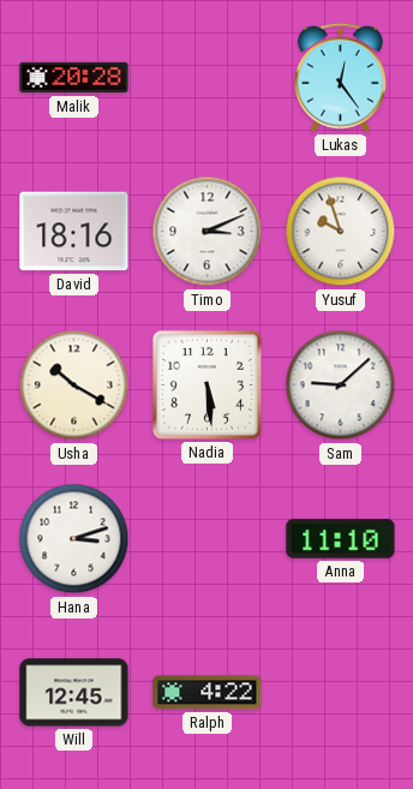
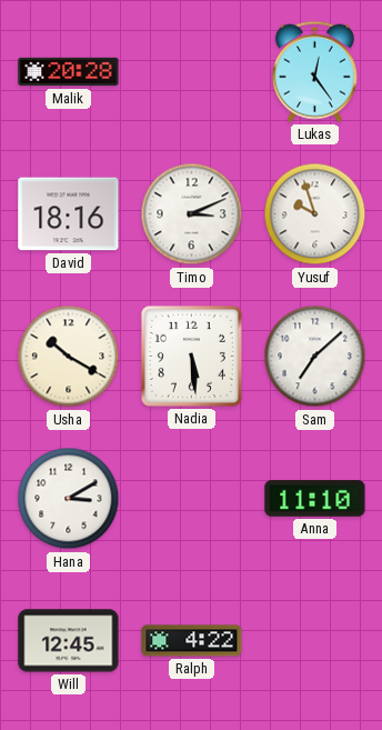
Sam: 9:08 -> 7:08
Hana: 3:12 -> 3:10
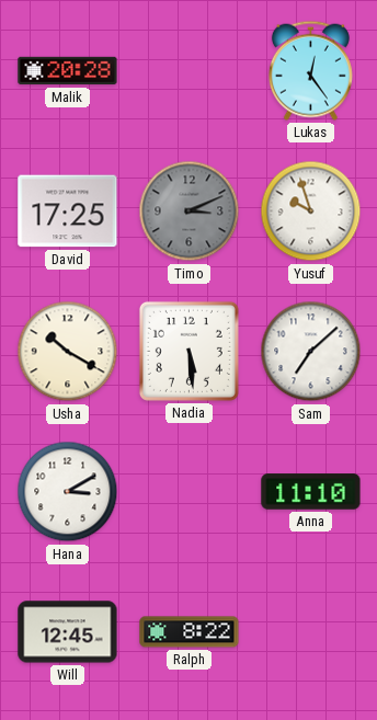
David: 18:16 -> 17:25
Timo dial: white -> grey
Ralph: 4:22 -> 8:22
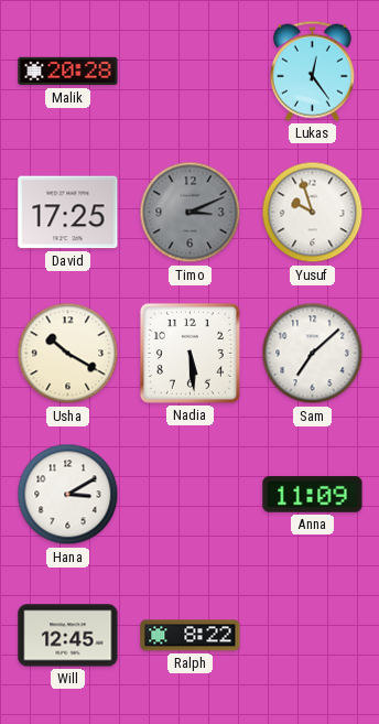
Anna: 11:10 -> 11:09
